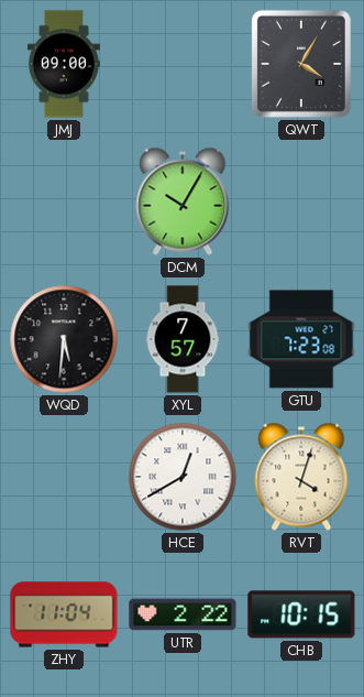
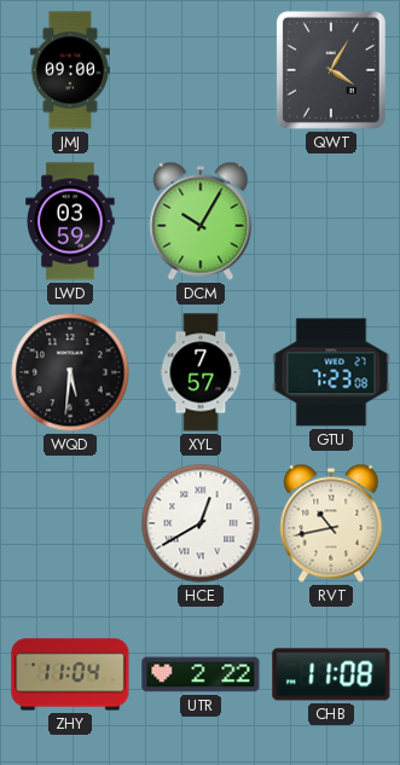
LWD: none -> 03:59
RVT: 4:03 -> 10:43
CHB: 10:15 -> 11:08
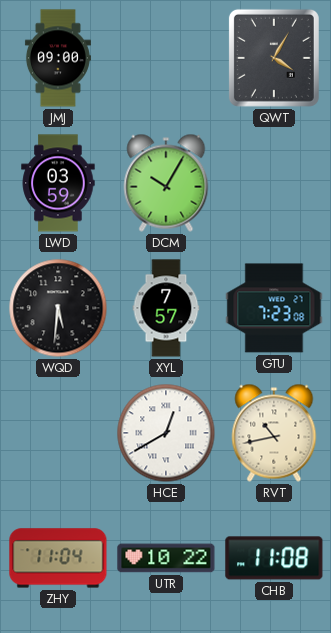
UTR: 2:22 -> 10:22
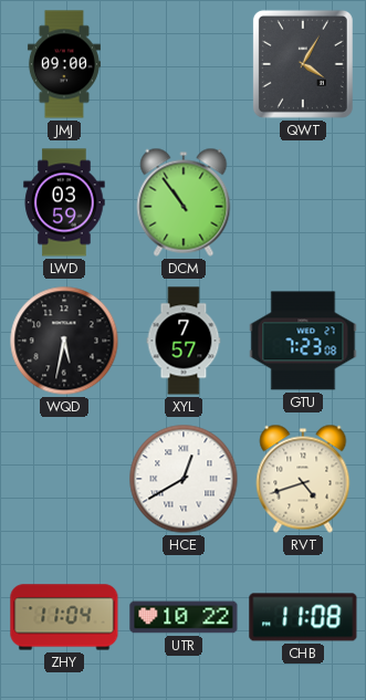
DCM: 10:05 -> 10:54
WQD: 5:31 -> 5:32
RVT: 10:43 -> 4:42
